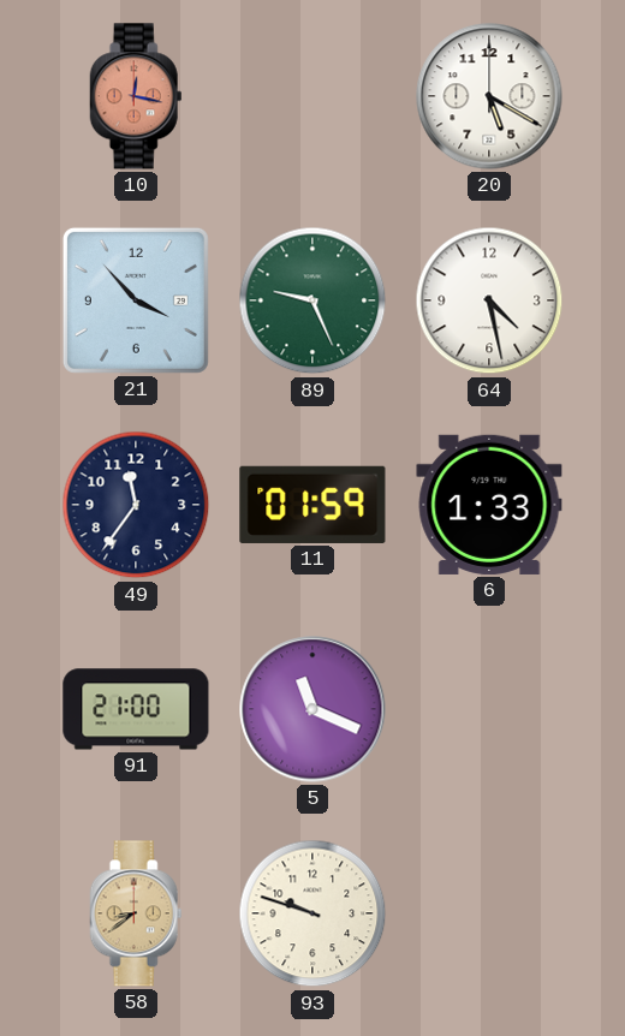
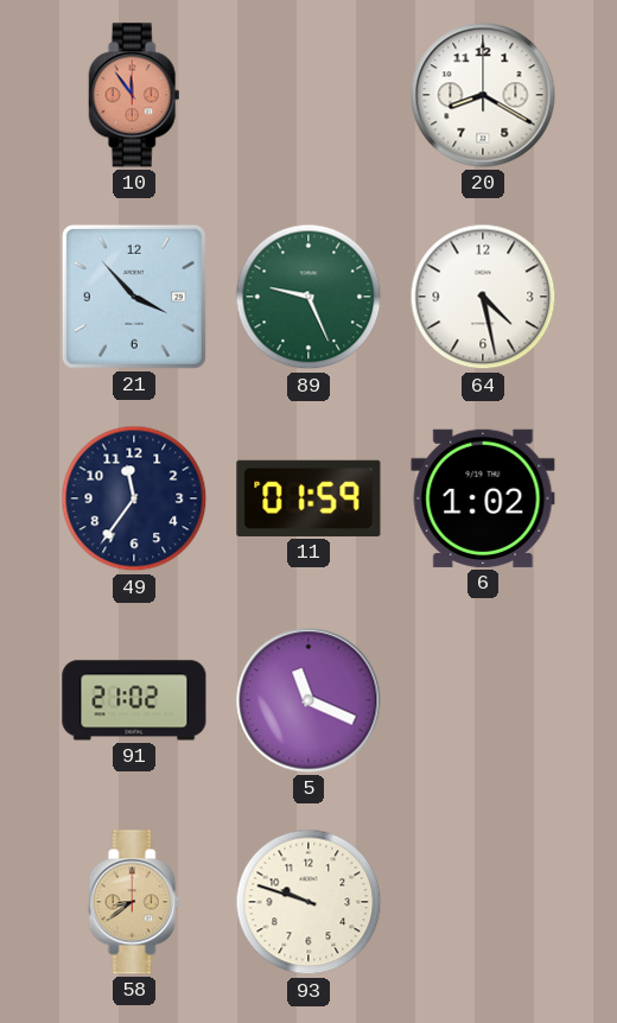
10: 12:17 -> 11:54
20: 5:20 -> 8:20
6: 1:33 -> 1:02
91: 21:00 -> 21:02
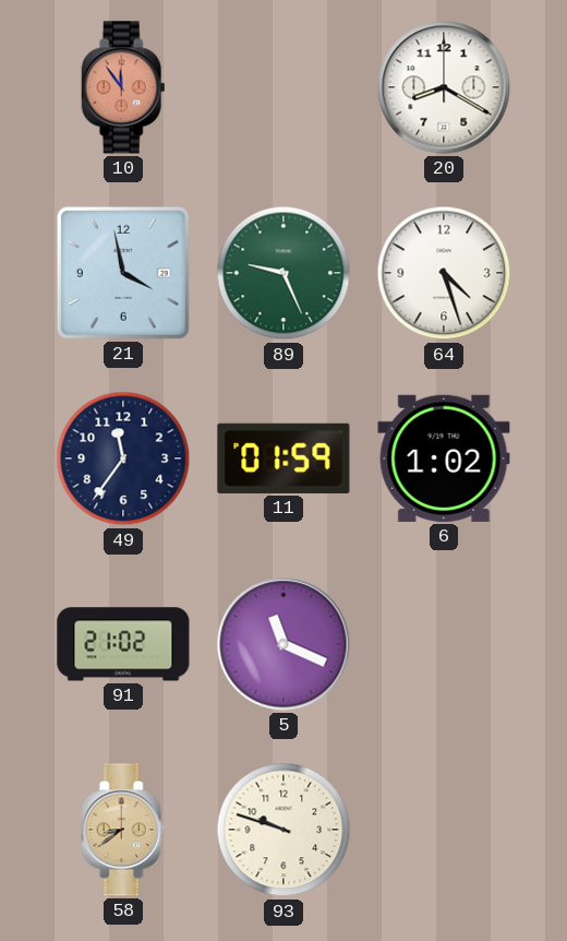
21: 3:53 -> 3:58
64: 4:28 -> 4:27
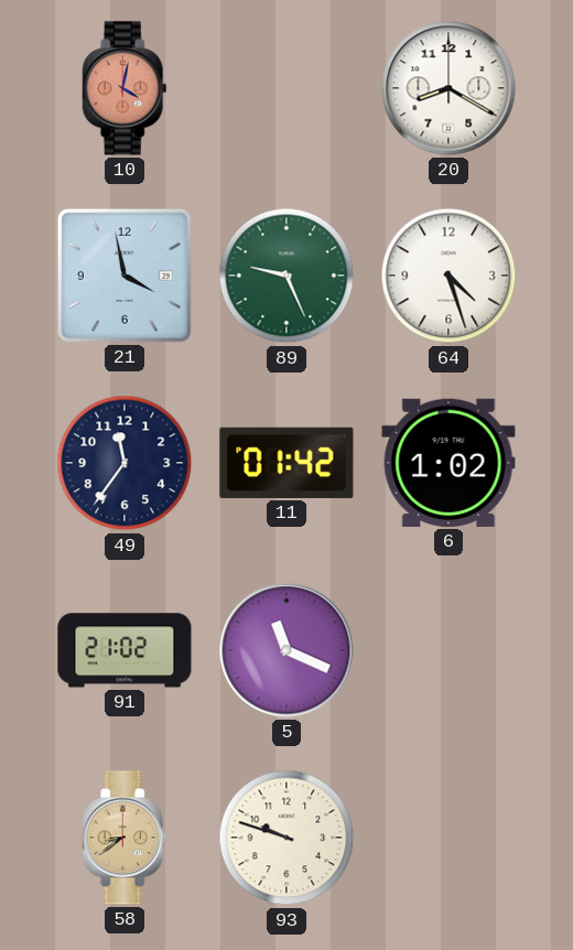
10: 11:54 -> 4:02
11: 01:59 -> 01:42
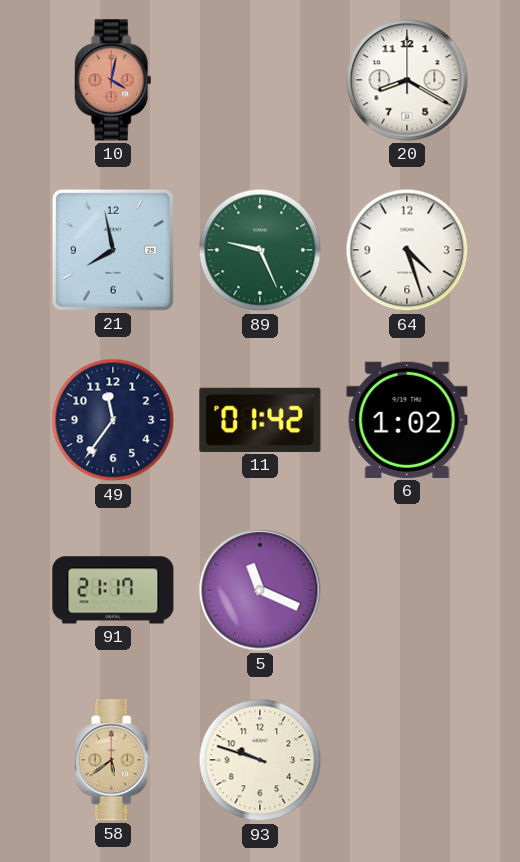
21: 3:58 -> 7:58
91: 21:02 -> 21:17
58: 8:39 -> 5:39
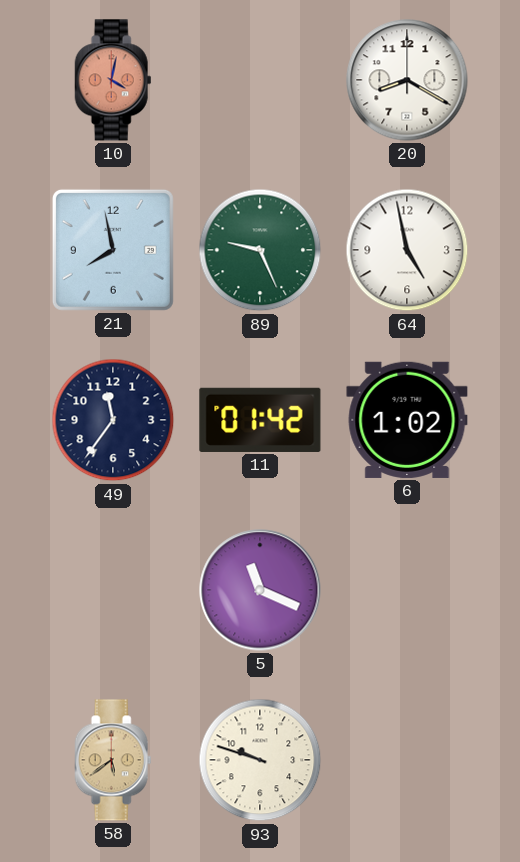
64: 4:27 -> 4:58
91: 21:17 -> none
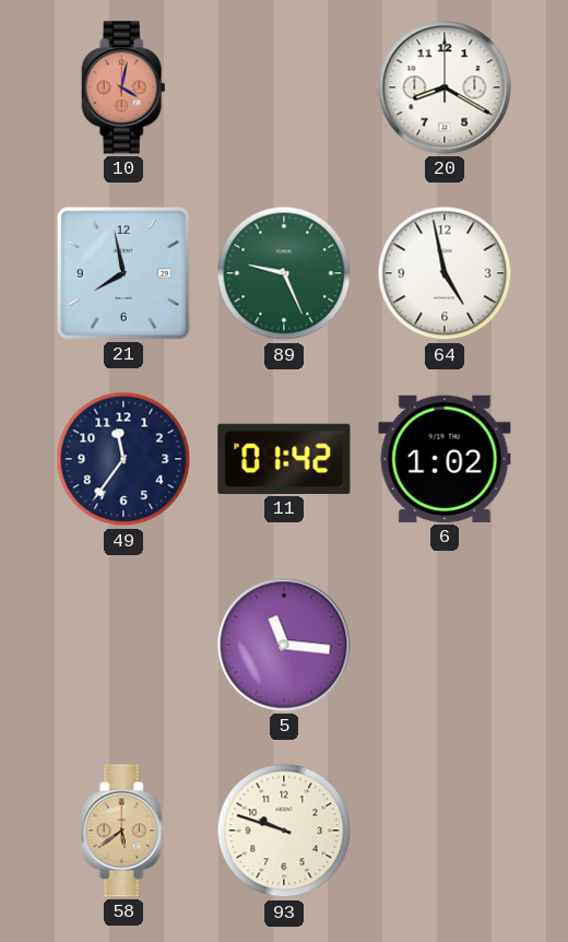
5: 11:19 -> 11:16
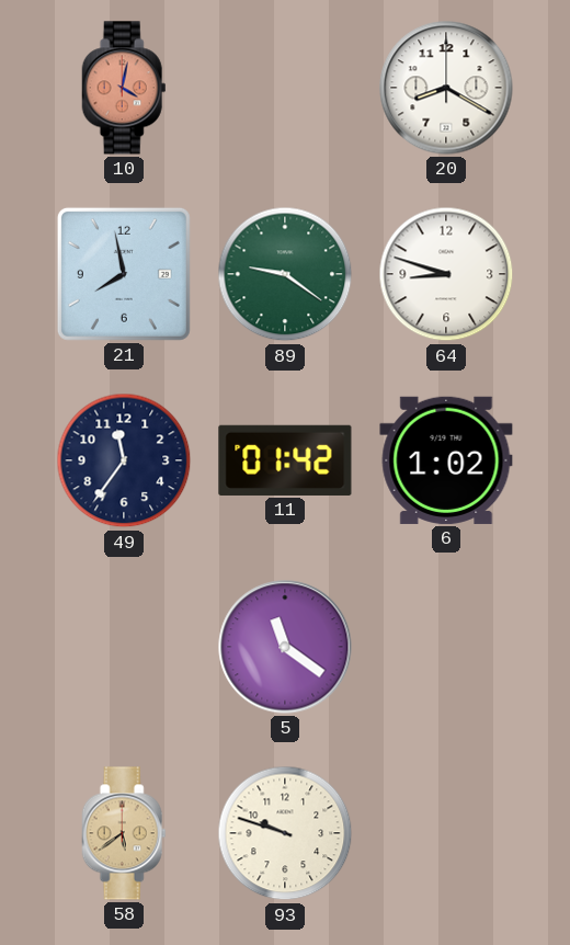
89: 9:26 -> 9:21
64: 4:58 -> 8:48
5: 11:16 -> 11:21
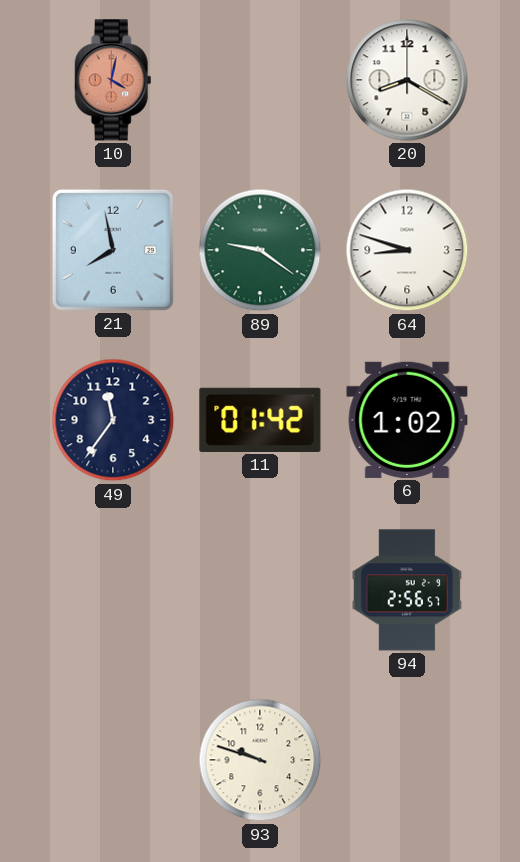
5: 11:21 -> none
94: none -> 2:56
58: 5:39 -> none
